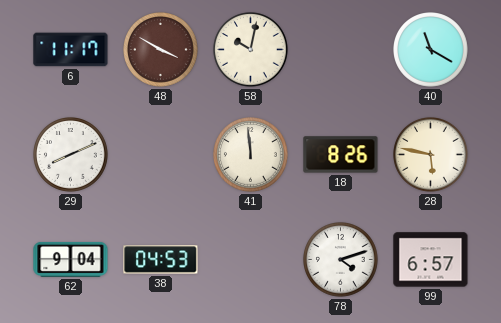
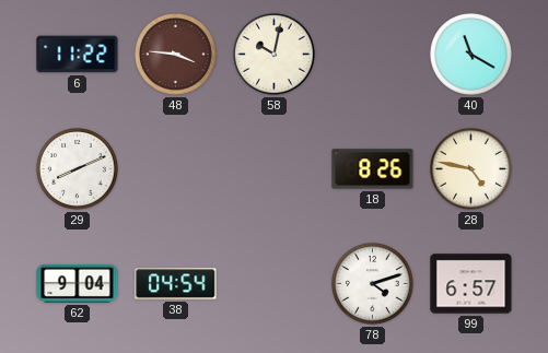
6: 11:17 -> 11:22
48: 3:50 -> 3:46
41: 11:59 -> none
28: 5:47 -> 4:47
38: 04:53 -> 04:54
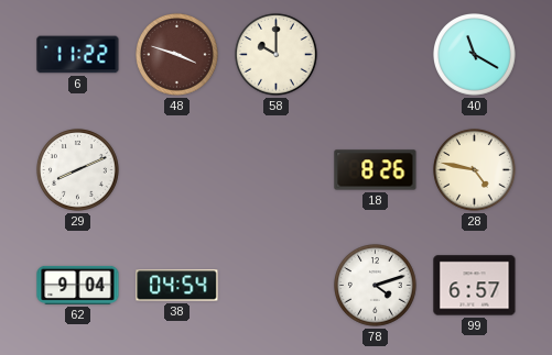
48: 3:46 -> 3:48
58: 10:02 -> 10:00
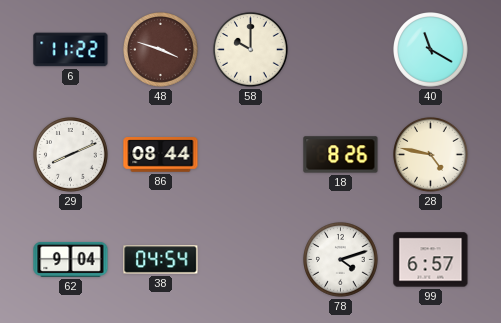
86: none -> 08:44
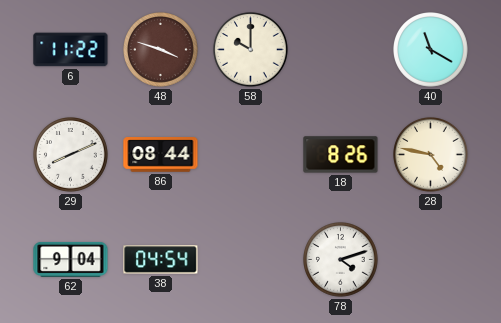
99: 6:57 -> none
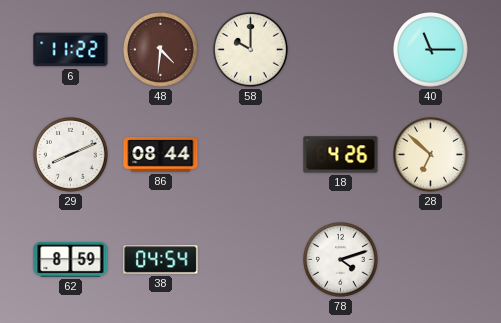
48: 3:48 -> 4:31
40: 11:20 -> 11:15
18: 8:26 -> 4:26
28: 4:47 -> 6:52
62: 9:04 -> 8:59
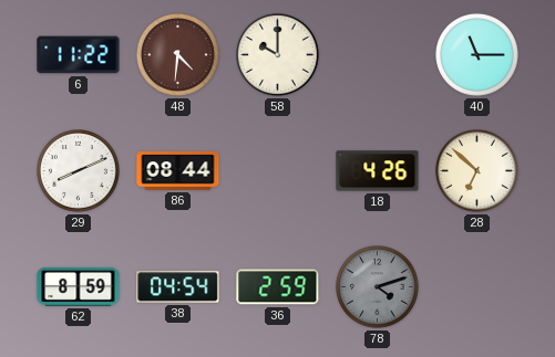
36: none -> 2:59
78 dial: white -> grey
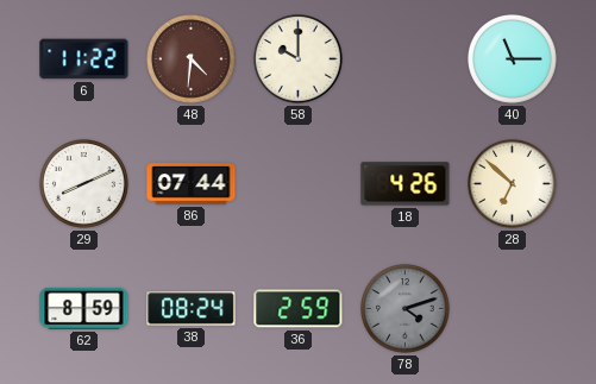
86: 08:44 -> 07:44
38: 04:54 -> 08:24
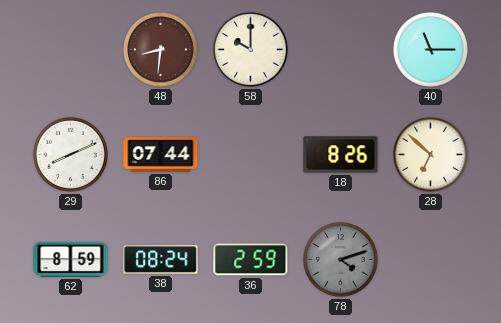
6: 11:22 -> none
48: 4:31 -> 8:31
18: 4:26 -> 8:26
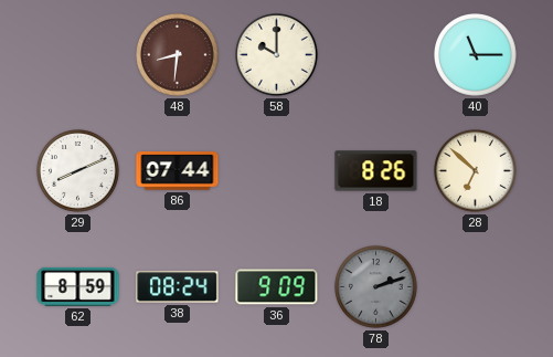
36: 2:59 -> 9:09
78: 4:12 -> 2:12
